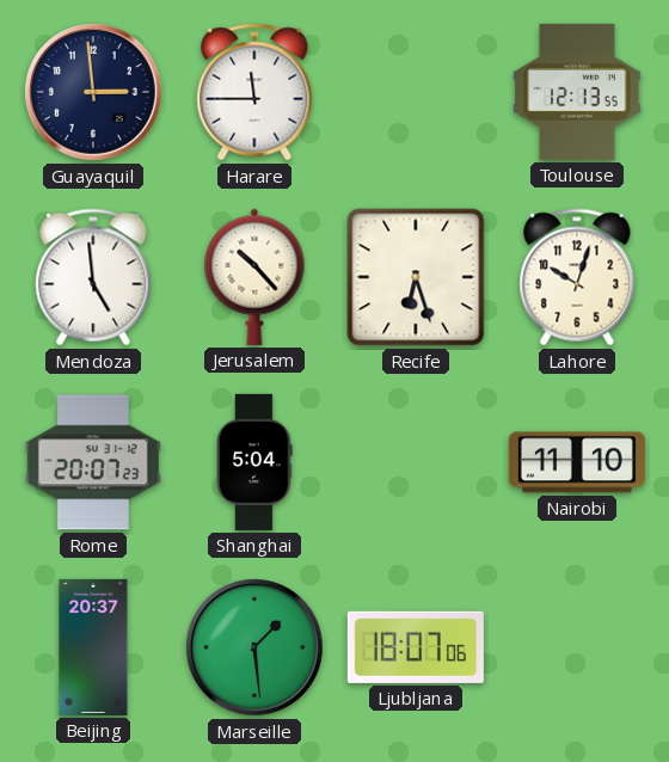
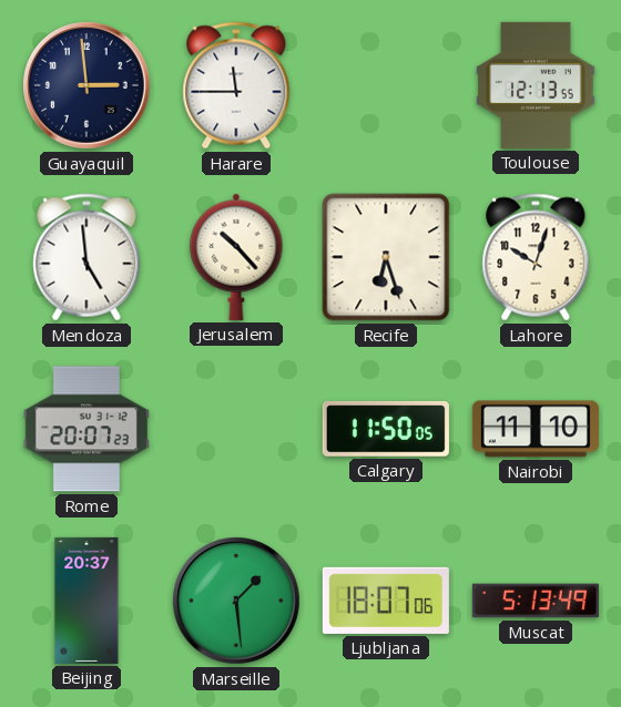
Shanghai: 5:04 -> none
Calgary: none -> 11:50
Muscat: none -> 5:13
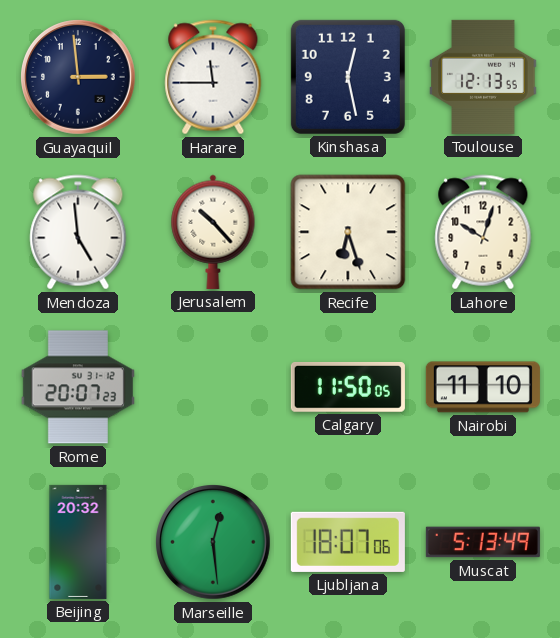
Kinshasa: none -> 12:28
Beijing: 20:37 -> 20:32
Marseille: 1:29 -> 12:29
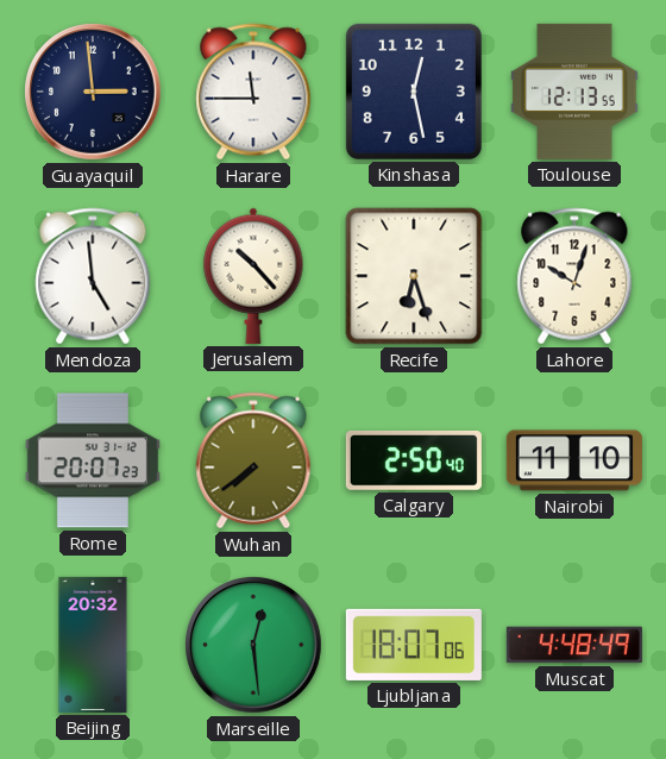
Wuhan: none -> 7:39
Calgary: 11:50 -> 2:50
Muscat: 5:13 -> 4:48
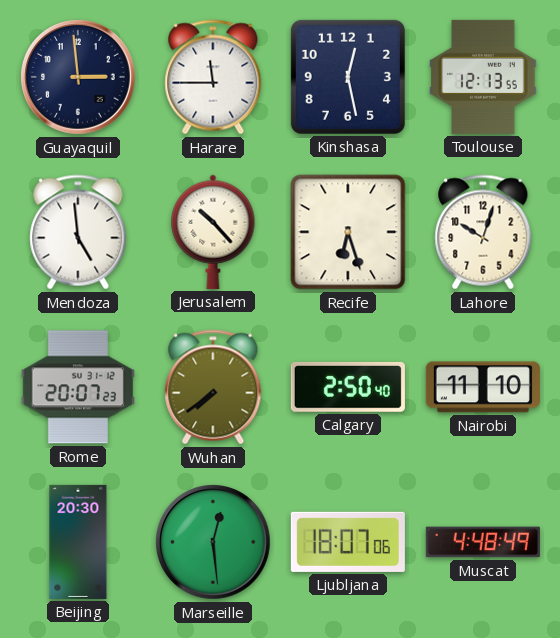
Beijing: 20:32 -> 20:30
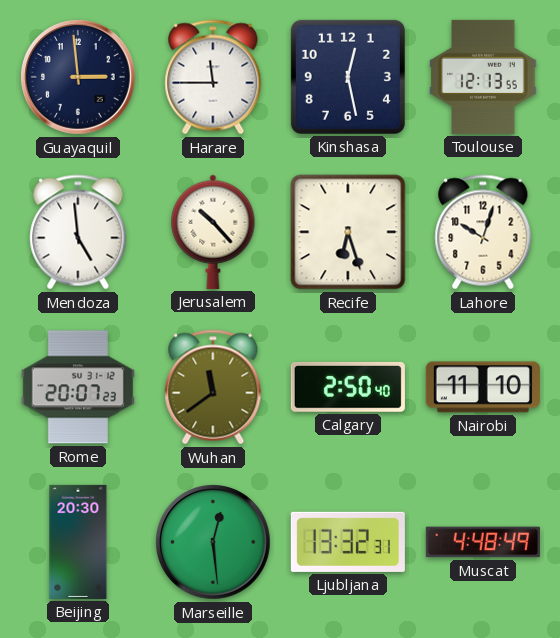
Wuhan: 7:39 -> 11:39
Ljubljana: 18:07 -> 13:32
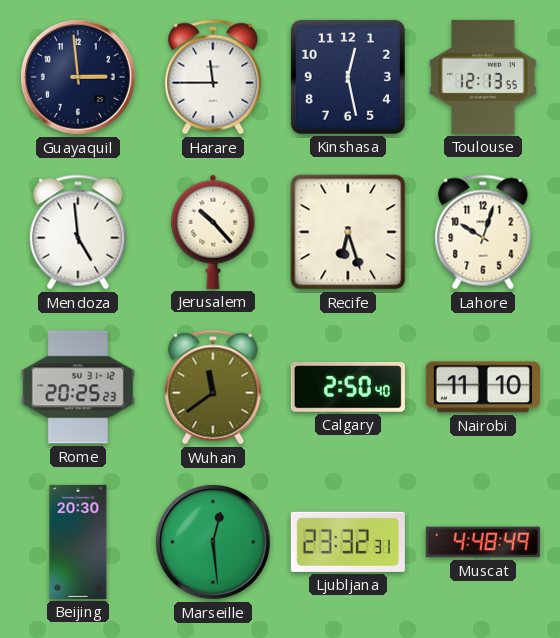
Rome: 20:07 -> 20:25
Ljubljana: 13:32 -> 23:32
